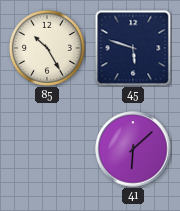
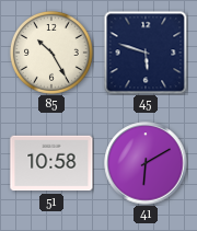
51: none -> 10:58
41: 6:08 -> 6:10
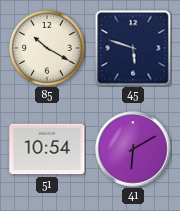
85: 10:25 -> 10:20
51: 10:58 -> 10:54
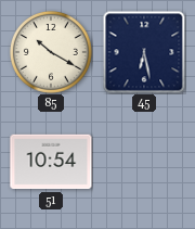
45: 5:48 -> 6:28
41: 6:10 -> none
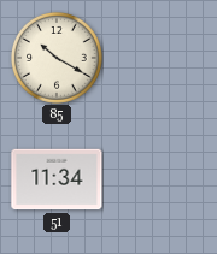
45: 6:28 -> none
51: 10:54 -> 11:34
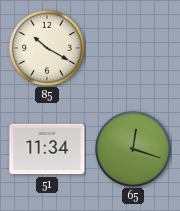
65: none -> 12:18
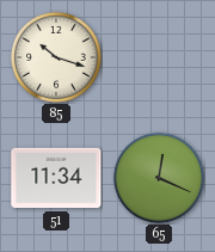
85: 10:20 -> 10:18
65: 12:18 -> 12:19
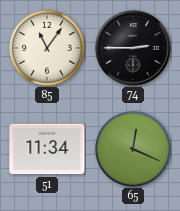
85: 10:18 -> 11:06
74: none -> 2:45
